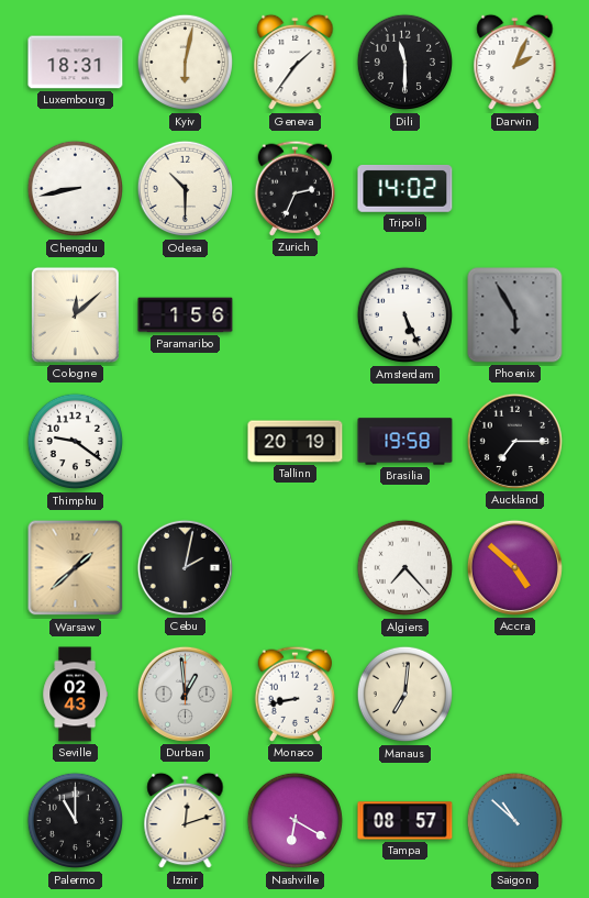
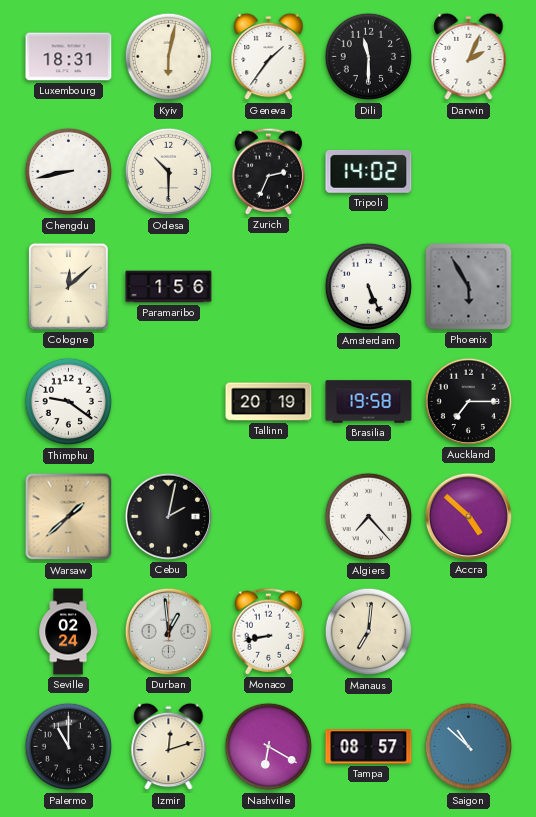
Seville: 02:43 -> 02:24
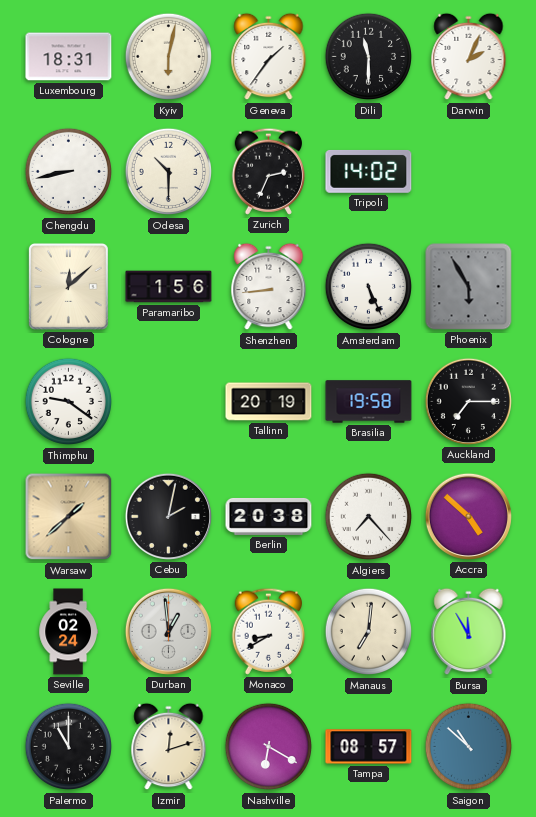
Shenzhen: none -> 8:44
Berlin: none -> 20:38
Monaco: 8:43 -> 8:40
Bursa: none -> 11:55
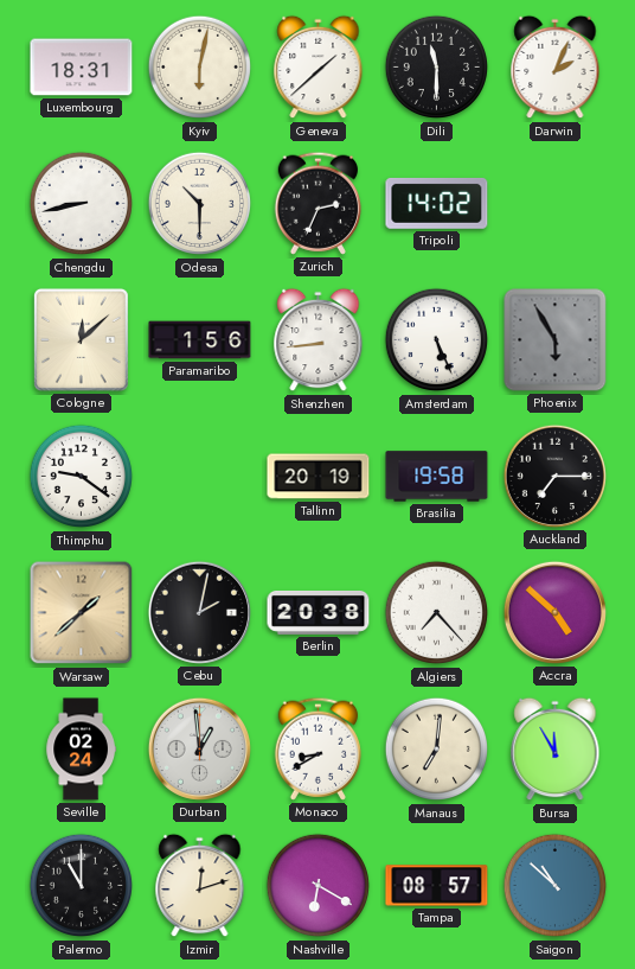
Geneva: 1:36 -> 1:38
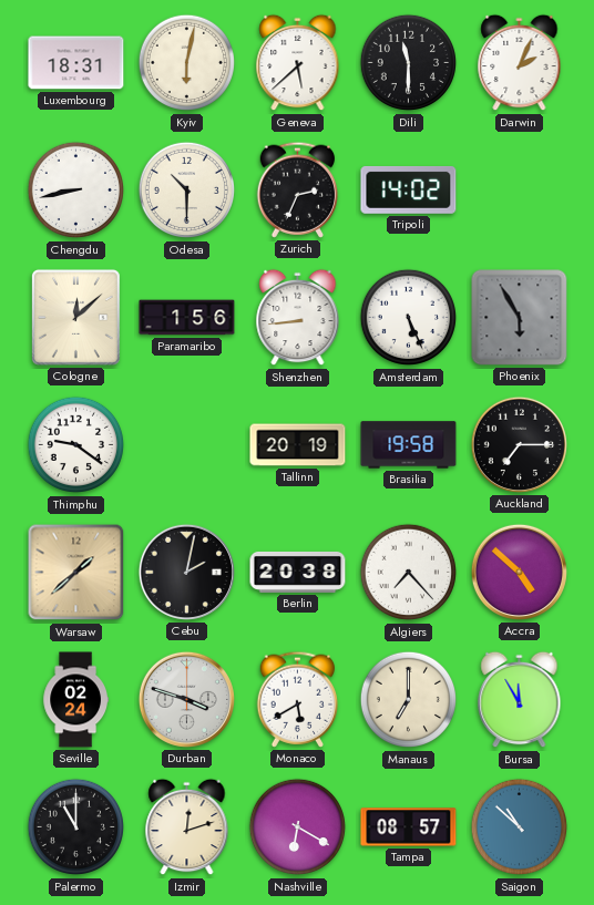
Geneva: 1:38 -> 5:38
Durban: 12:59 -> 3:48
Monaco: 8:40 -> 5:40
Manaus: 7:01 -> 7:00
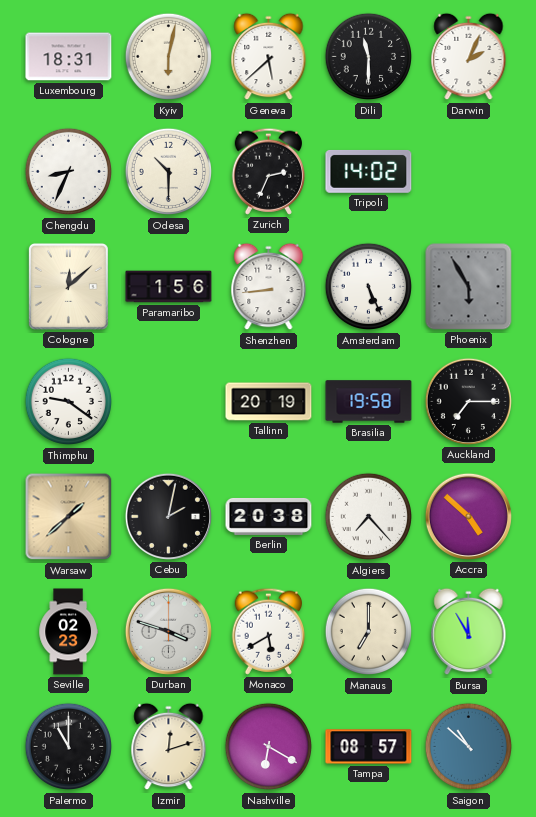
Chengdu: 8:43 -> 8:34
Seville: 02:24 -> 02:23
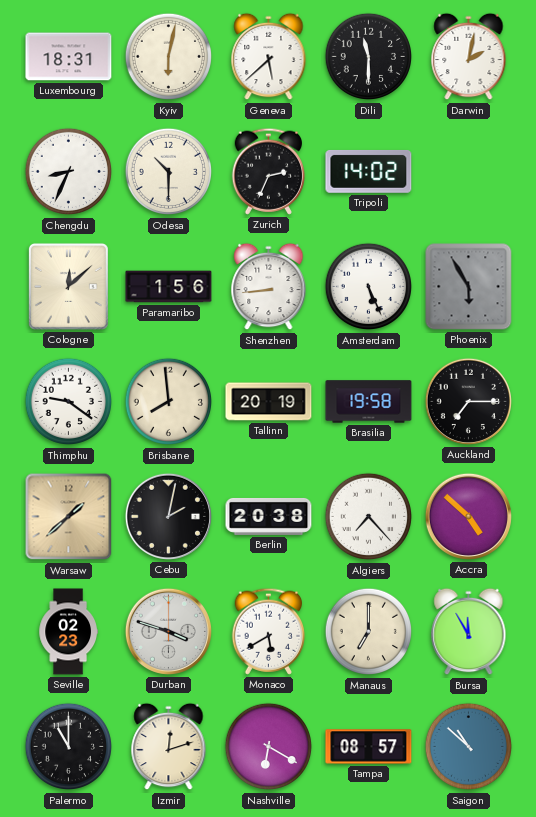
Darwin: 2:04 -> 2:02
Brisbane: none -> 7:59
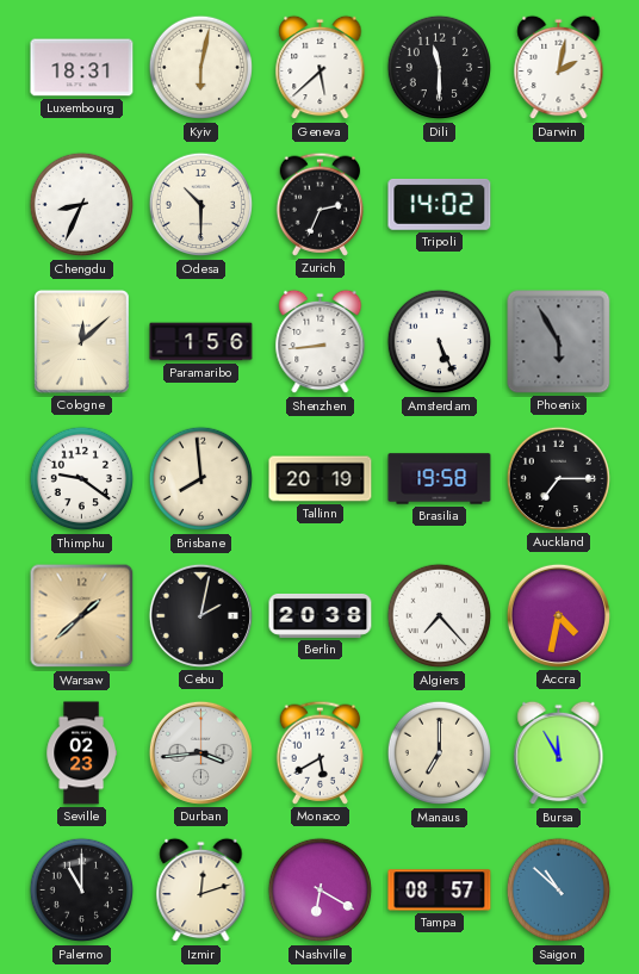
Accra: 4:52 -> 4:32
Durban: 3:48 -> 3:44
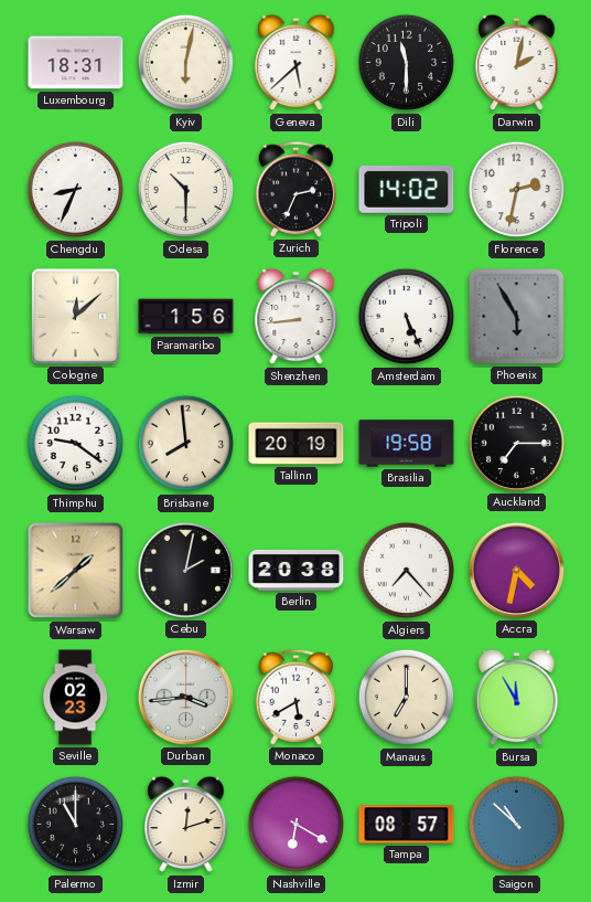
Florence: none -> 2:32
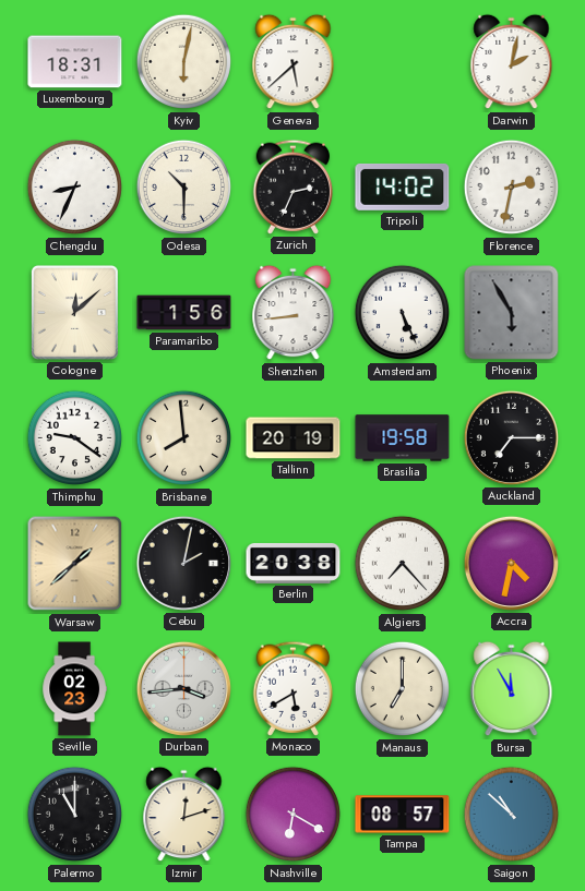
Dili: 11:30 -> none
